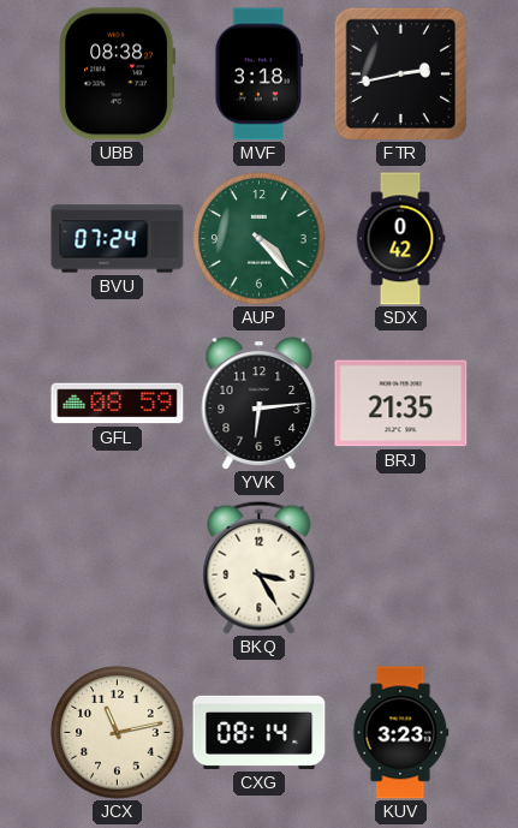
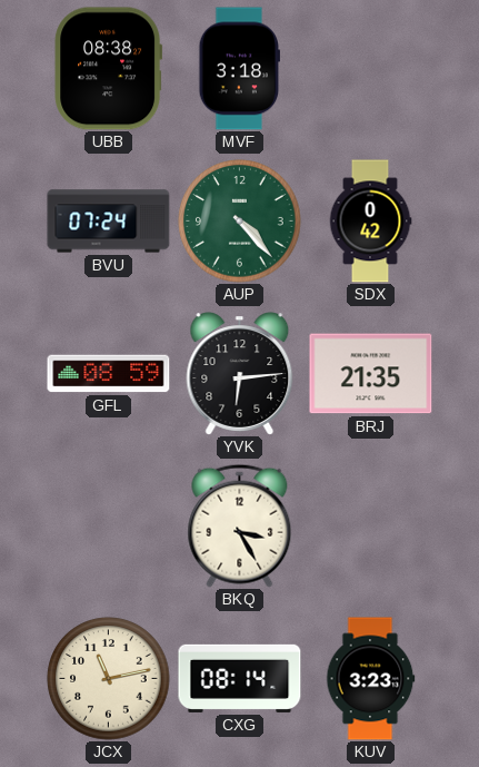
FTR: 2:43 -> none
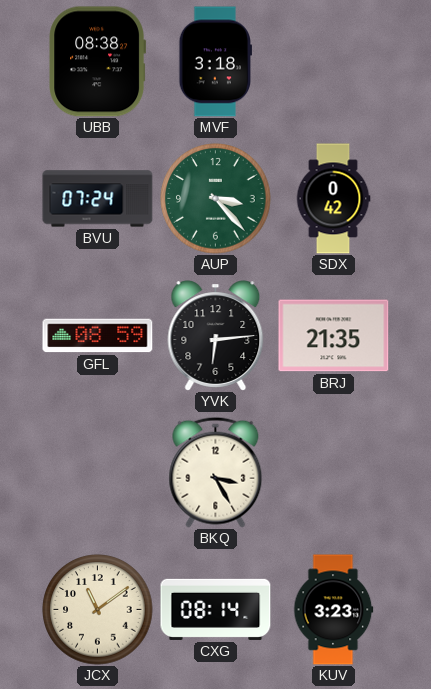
AUP: 4:23 -> 3:23
JCX: 11:13 -> 11:09
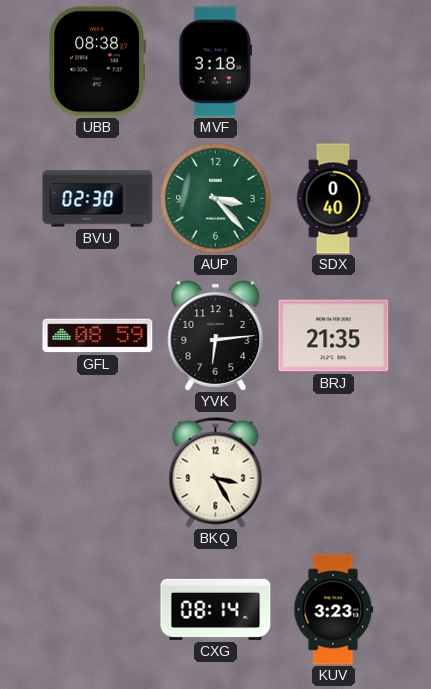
BVU: 07:24 -> 02:30
SDX: 0:42 -> 0:40
JCX: 11:09 -> none
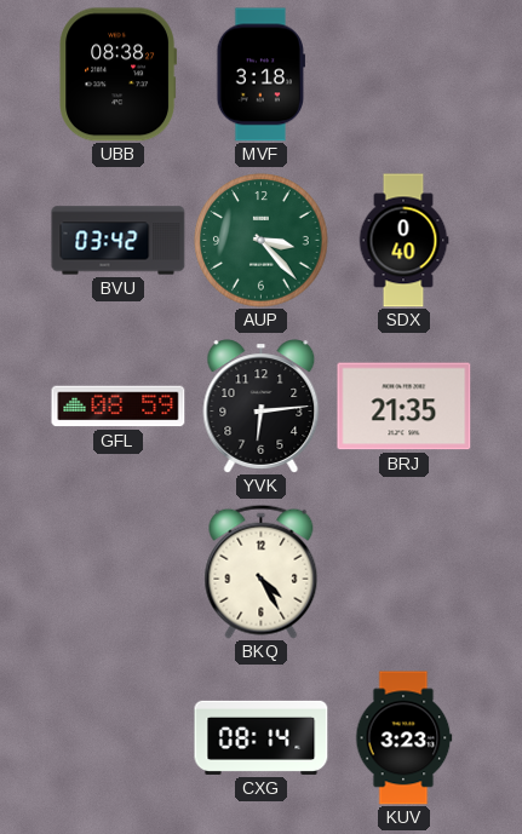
BVU: 02:30 -> 03:42
BKQ: 3:25 -> 4:25
